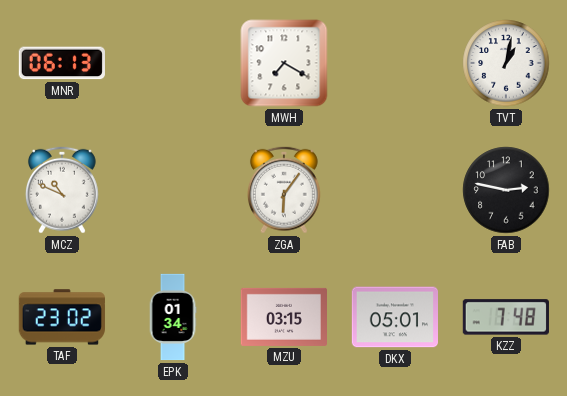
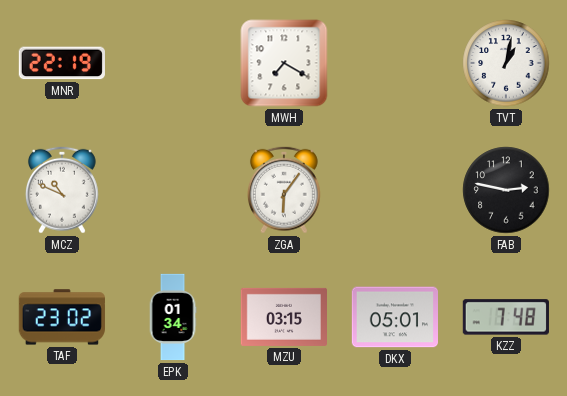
MNR: 06:13 -> 22:19
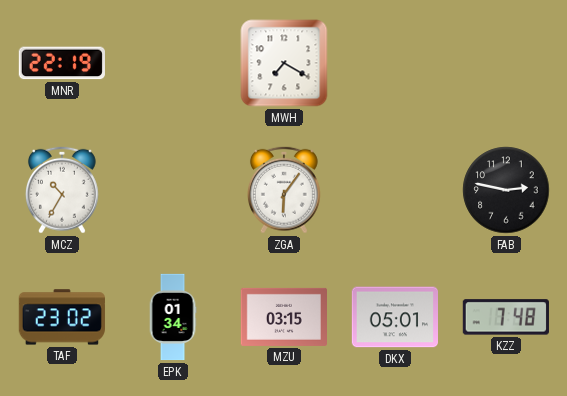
TVT: 1:02 -> none
MCZ: 10:49 -> 10:35
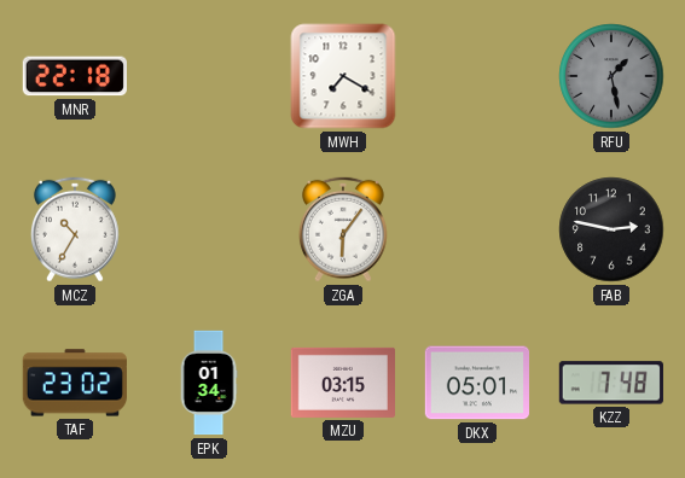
MNR: 22:19 -> 22:18
RFU: none -> 1:28
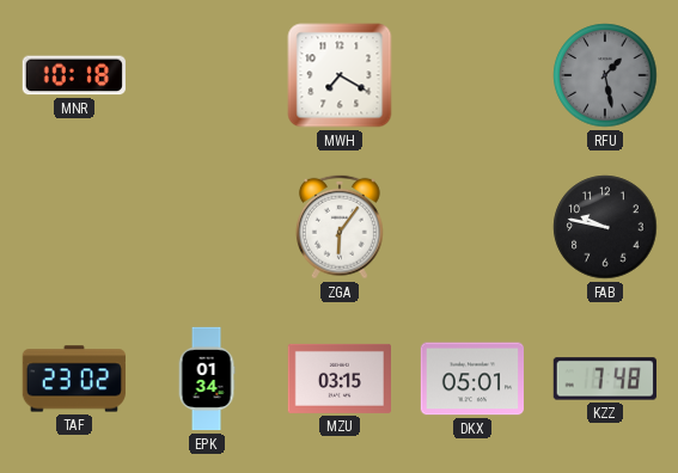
MNR: 22:18 -> 10:18
MCZ: 10:35 -> none
FAB: 2:47 -> 9:47
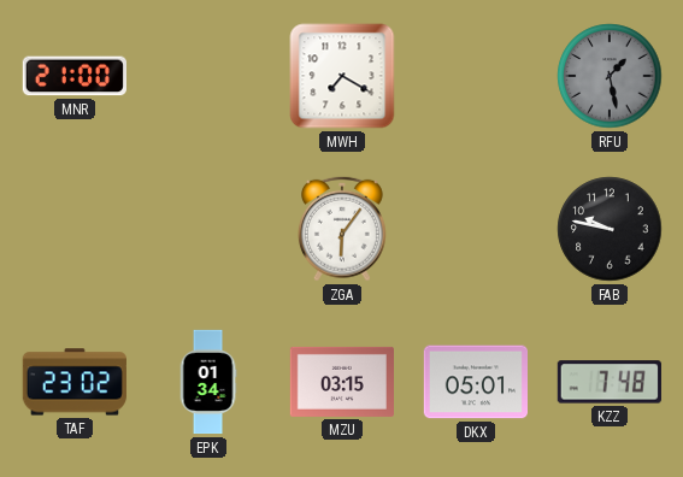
MNR: 10:18 -> 21:00
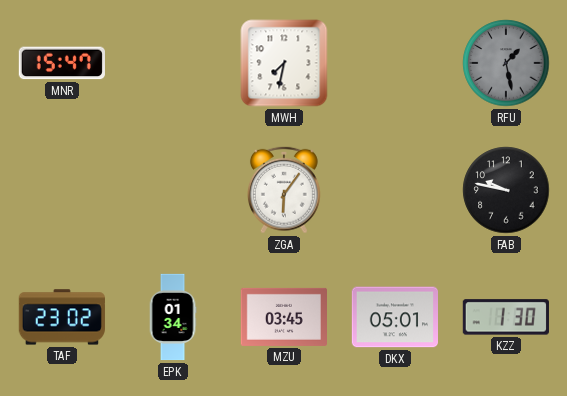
MNR: 21:00 -> 15:47
MWH: 7:20 -> 7:32
MZU: 03:15 -> 03:45
KZZ: 7:48 -> 1:30
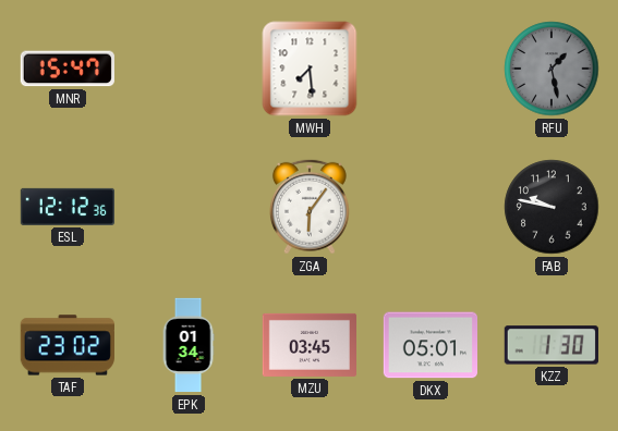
MWH: 7:32 -> 7:29
ESL: none -> 12:12
